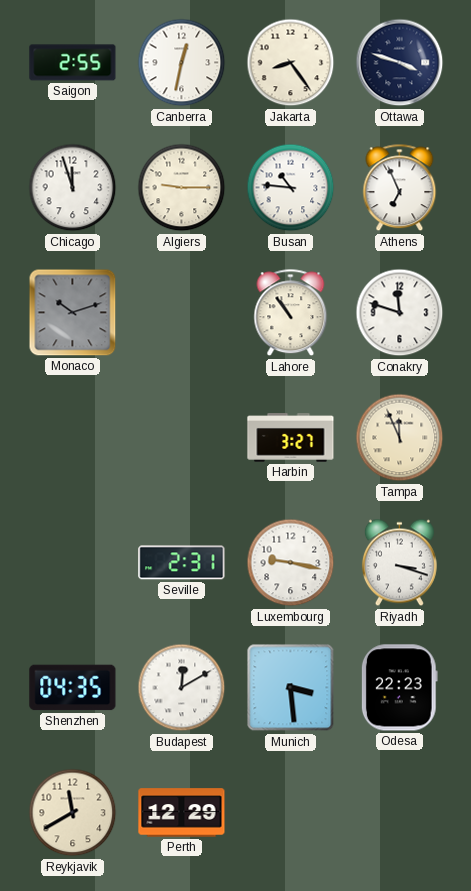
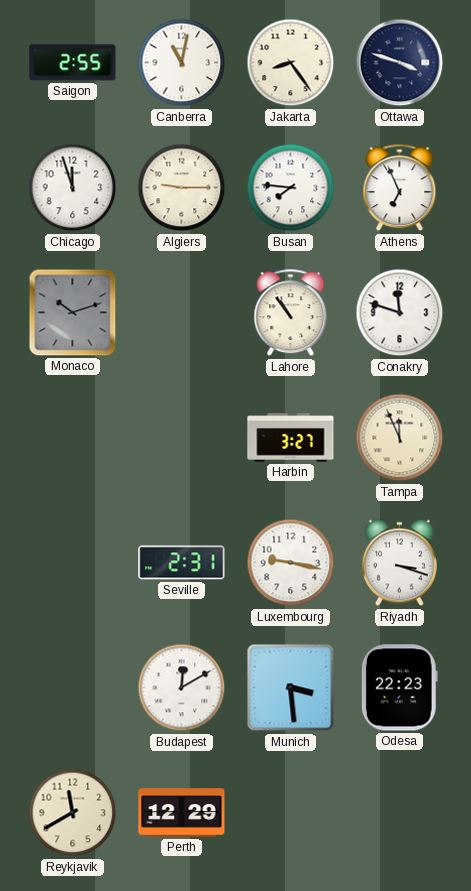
Canberra: 12:32 -> 11:02
Busan: 10:46 -> 7:46
Shenzhen: 04:35 -> none
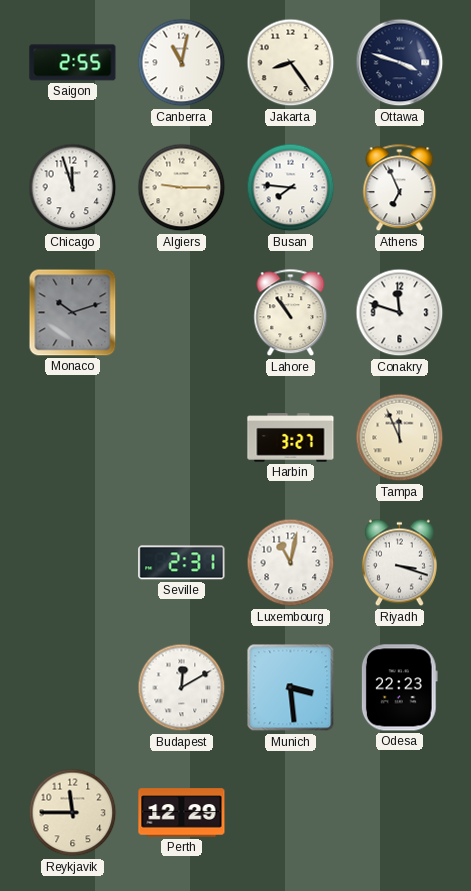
Luxembourg: 9:17 -> 11:02
Reykjavik: 11:40 -> 11:45
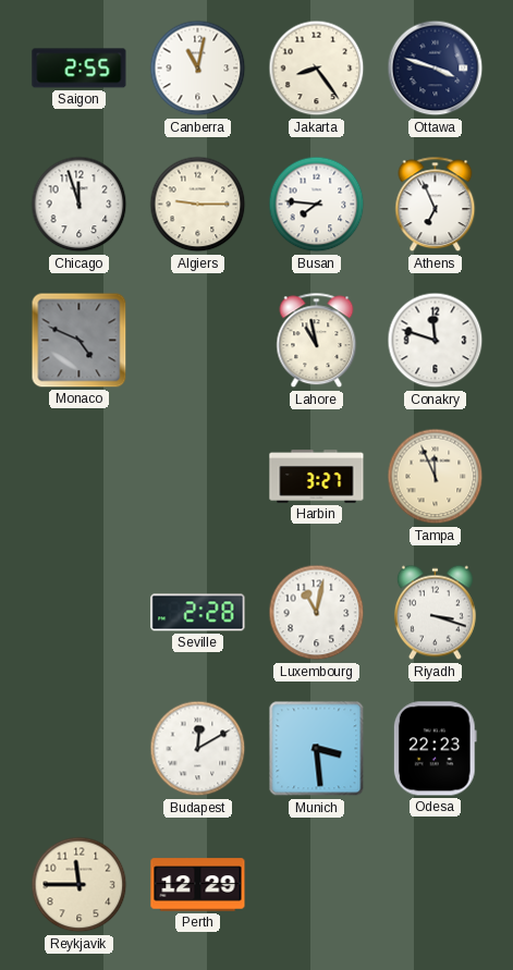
Monaco: 10:12 -> 4:49
Lahore: 10:54 -> 10:58
Seville: 2:31 -> 2:28
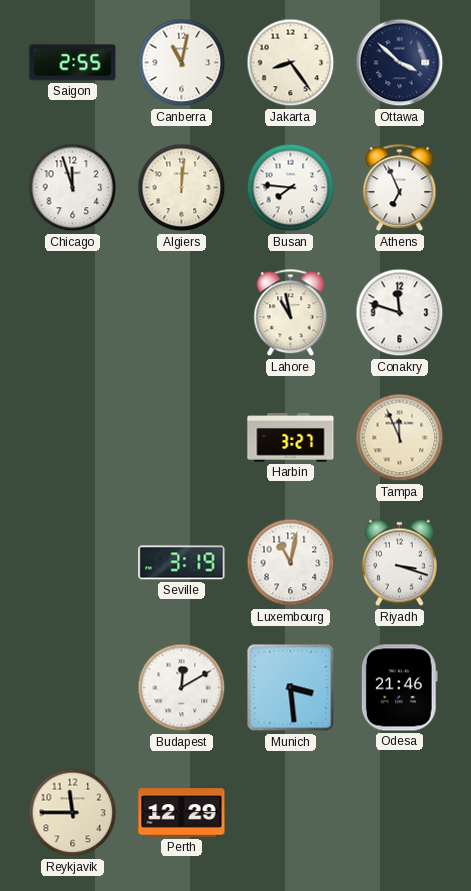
Ottawa: 3:48 -> 3:52
Algiers: 9:15 -> 12:01
Monaco: 4:49 -> none
Seville: 2:28 -> 3:19
Odesa: 22:23 -> 21:46
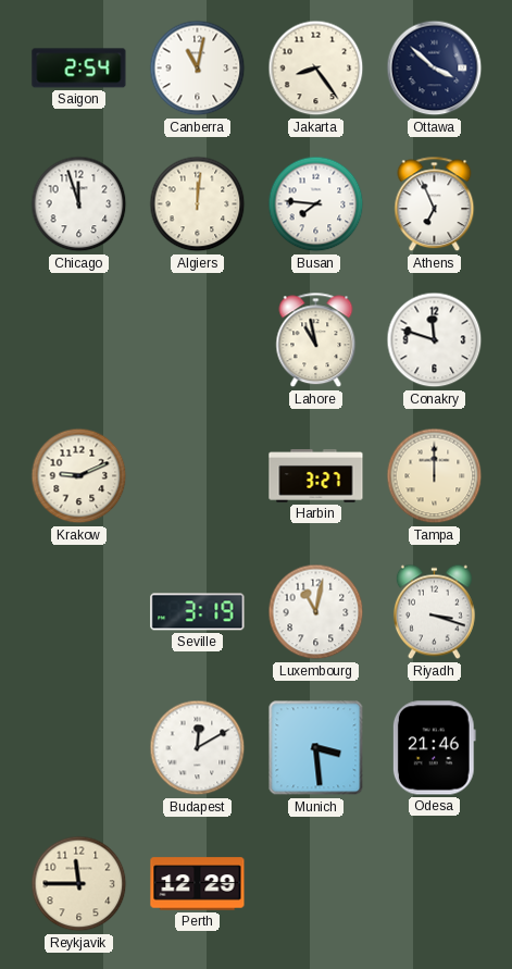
Saigon: 2:55 -> 2:54
Krakow: none -> 9:11
Tampa: 11:56 -> 12:00
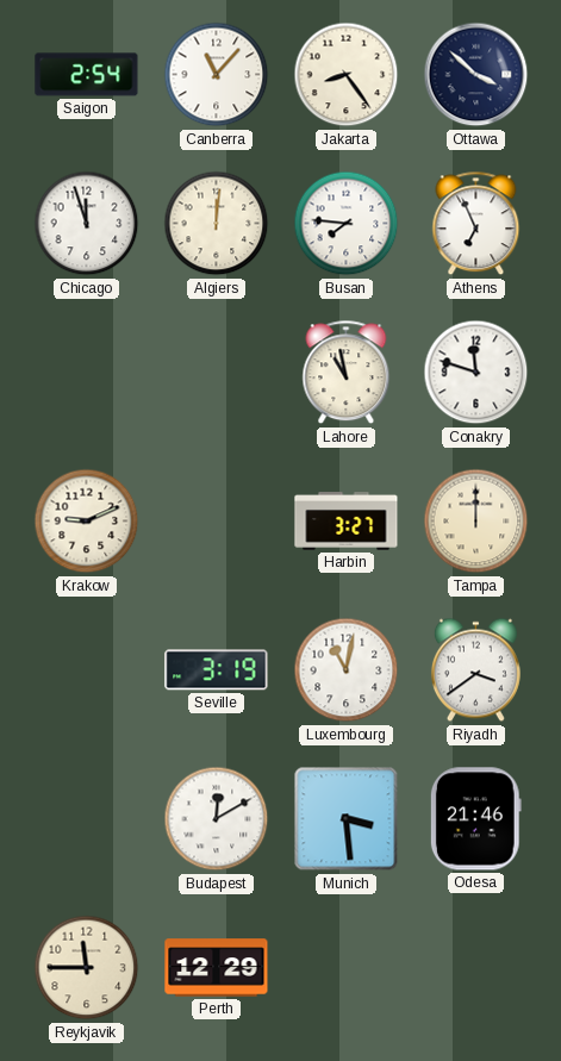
Canberra: 11:02 -> 11:07
Riyadh: 3:18 -> 3:39
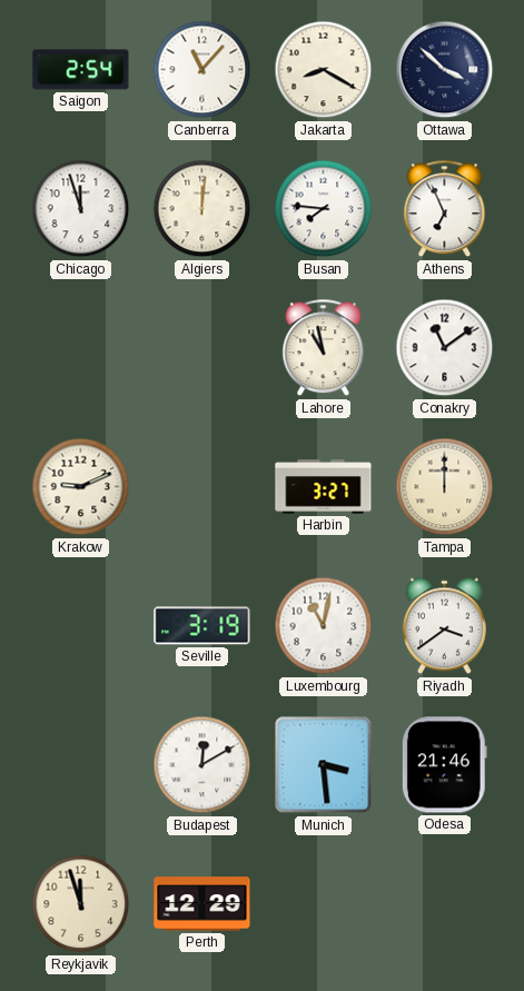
Jakarta: 8:24 -> 8:20
Conakry: 11:48 -> 11:09
Reykjavik: 11:45 -> 11:57
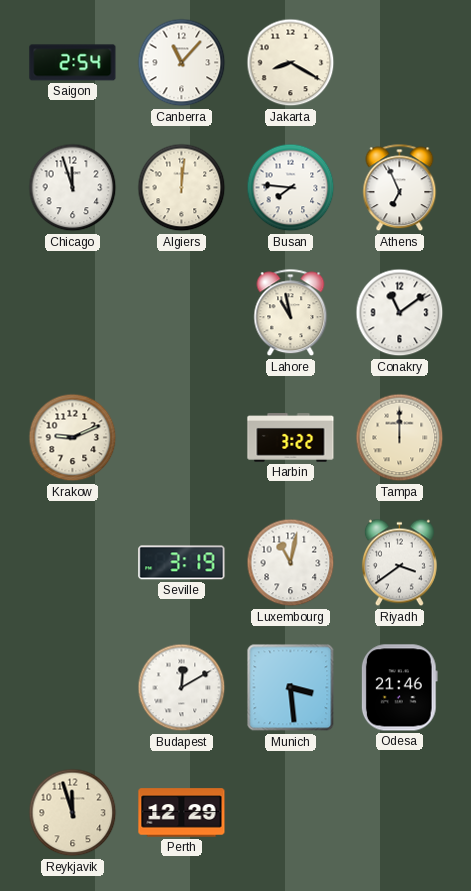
Ottawa: 3:52 -> none
Harbin: 3:27 -> 3:22
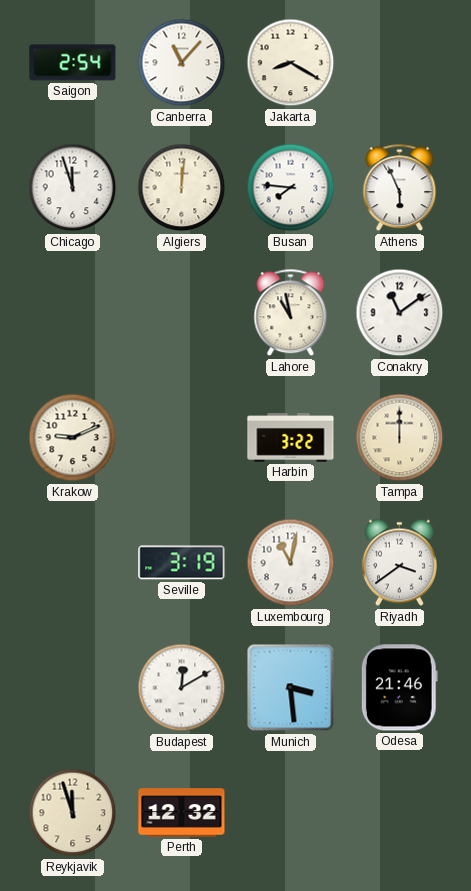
Athens: 6:56 -> 5:56
Perth: 12:29 -> 12:32
